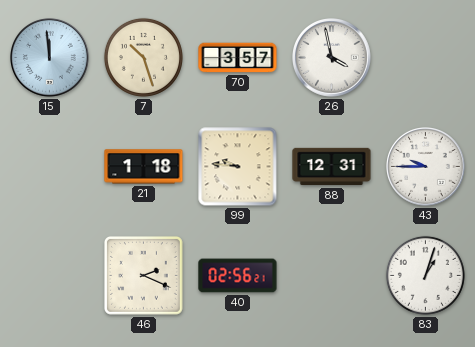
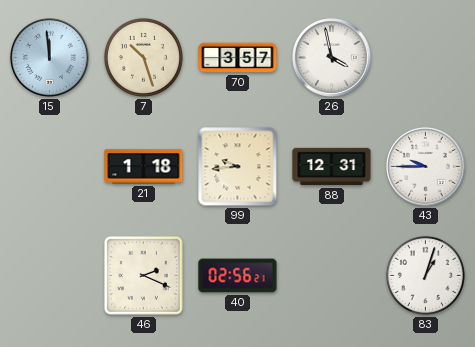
99: 9:46 -> 9:44
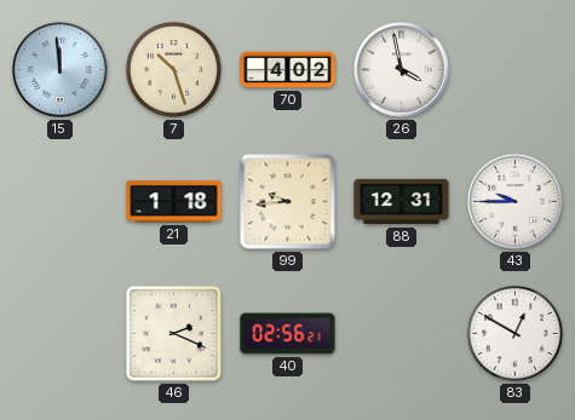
70: 3:57 -> 4:02
83: 1:03 -> 12:50
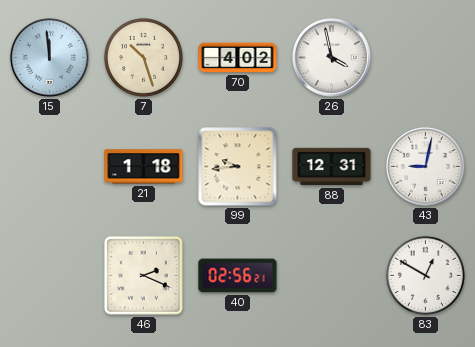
43: 9:45 -> 9:02
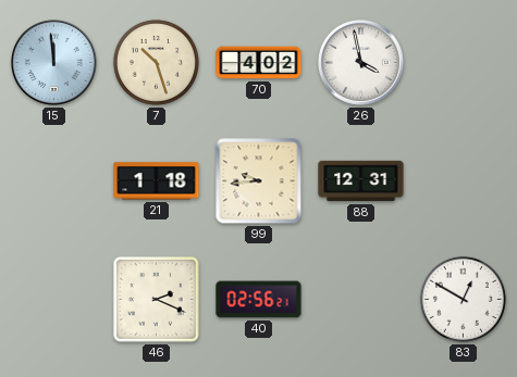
43: 9:02 -> none
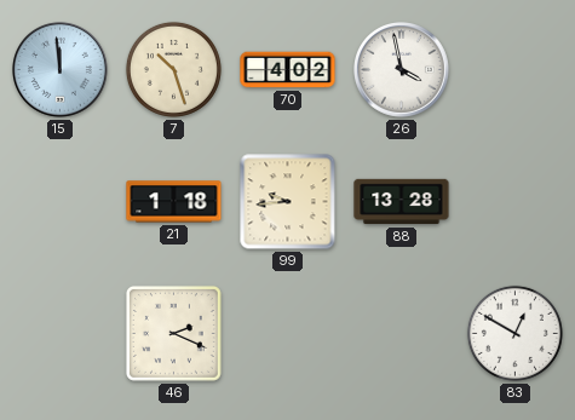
88: 12:31 -> 13:28
40: 02:56 -> none
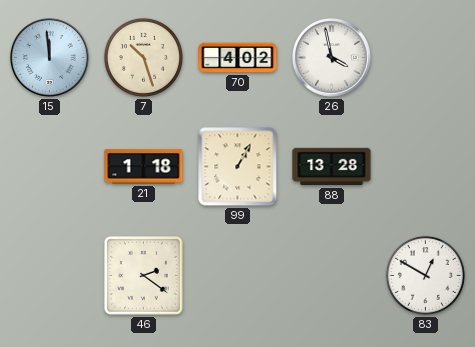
99: 9:44 -> 1:05
46: 2:19 -> 2:21
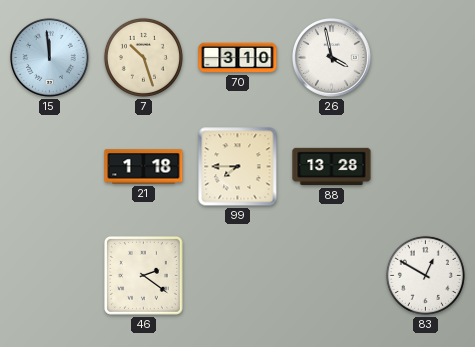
70: 4:02 -> 3:10
99: 1:05 -> 7:45
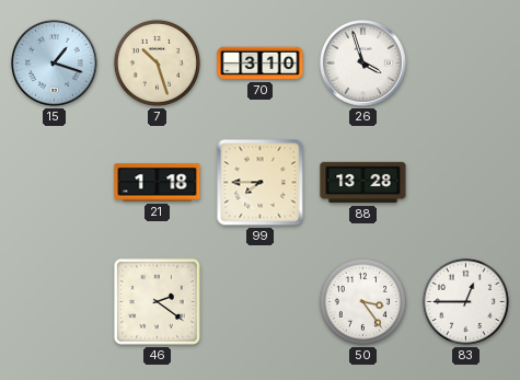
15: 11:59 -> 1:18
26: 3:58 -> 3:57
50: none -> 3:24
83: 12:50 -> 12:45
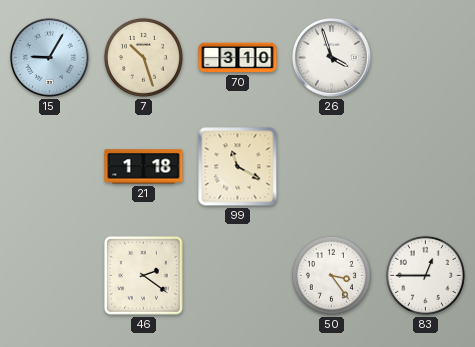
15: 1:18 -> 9:05
99: 7:45 -> 11:20
88: 13:28 -> none
